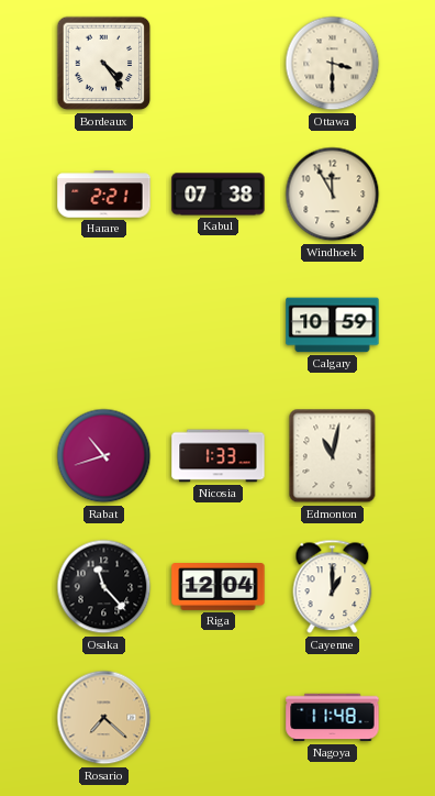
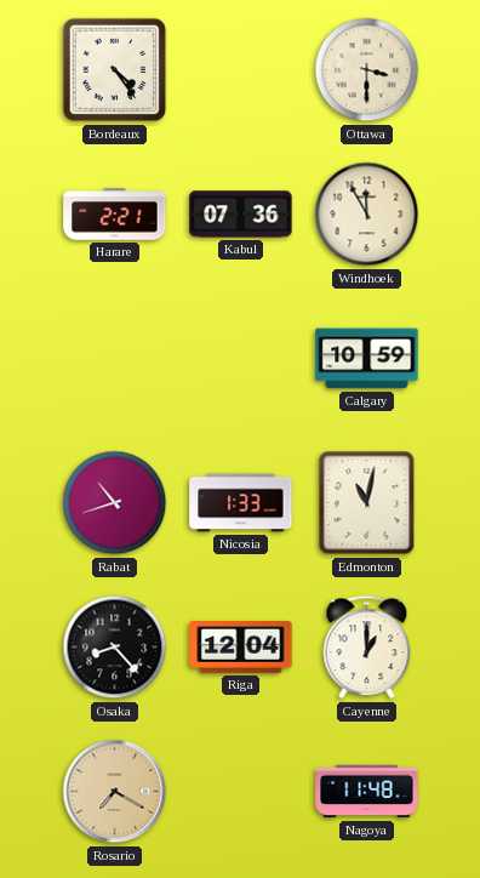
Kabul: 07:38 -> 07:36
Osaka: 11:23 -> 8:23
Rosario: 7:22 -> 7:20
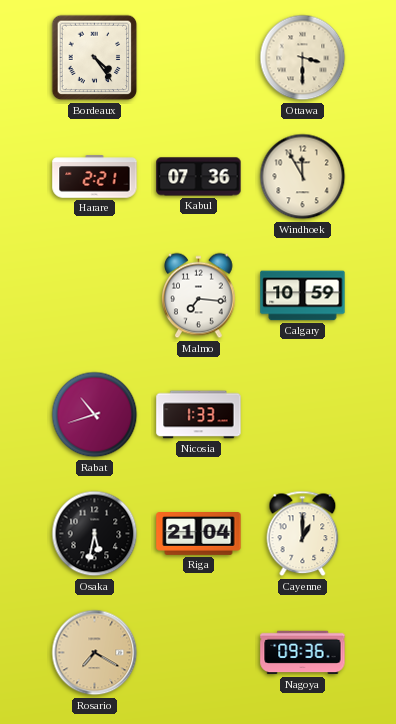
Malmo: none -> 7:16
Edmonton: 11:02 -> none
Osaka: 8:23 -> 5:32
Riga: 12:04 -> 21:04
Nagoya: 11:48 -> 09:36
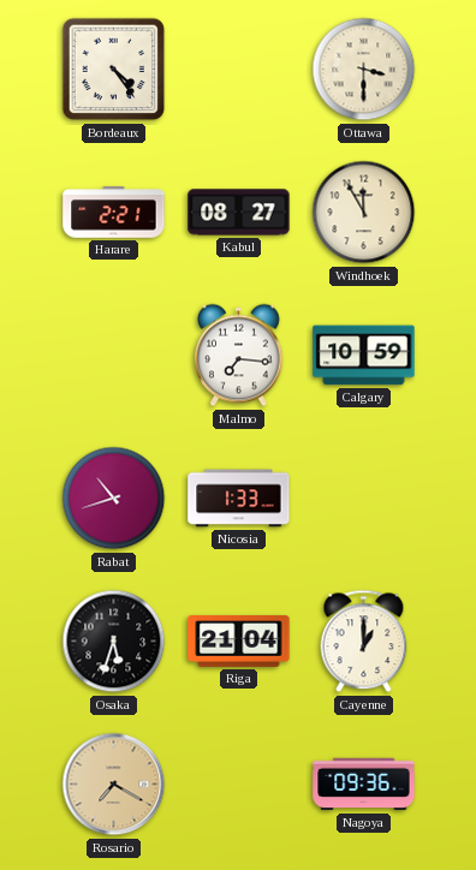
Kabul: 07:36 -> 08:27
Osaka: 5:32 -> 5:33
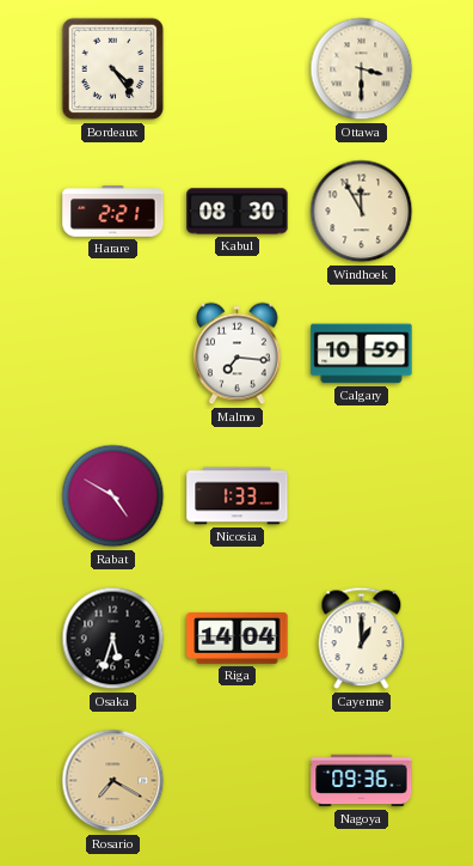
Kabul: 08:27 -> 08:30
Rabat: 10:42 -> 4:50
Riga: 21:04 -> 14:04
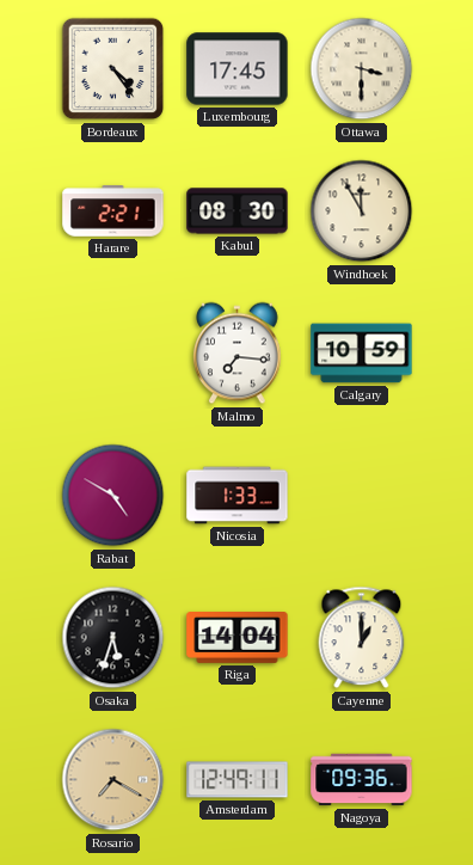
Luxembourg: none -> 17:45
Amsterdam: none -> 12:49
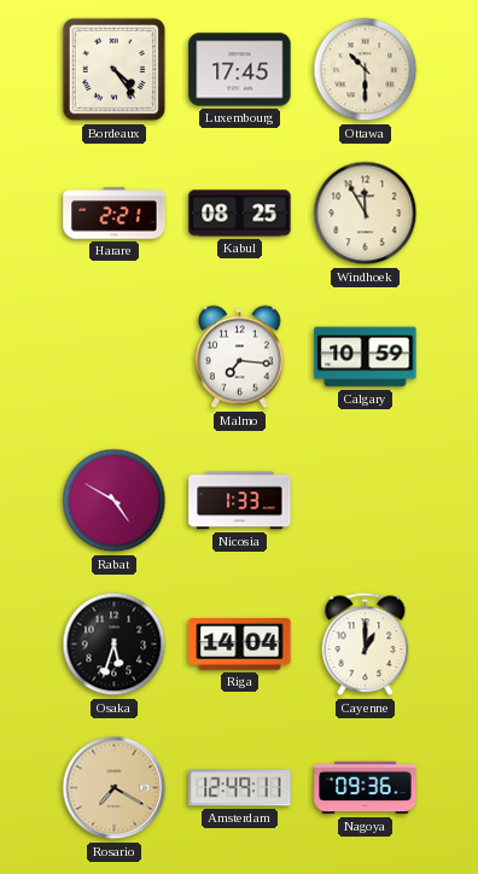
Ottawa: 3:30 -> 10:30
Kabul: 08:30 -> 08:25
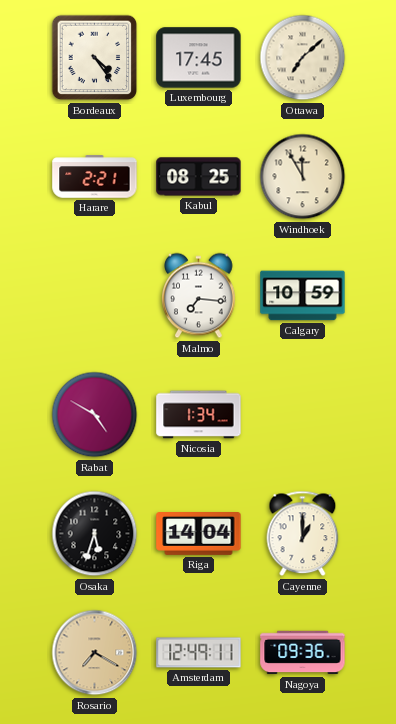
Ottawa: 10:30 -> 7:08
Nicosia: 1:33 -> 1:34
